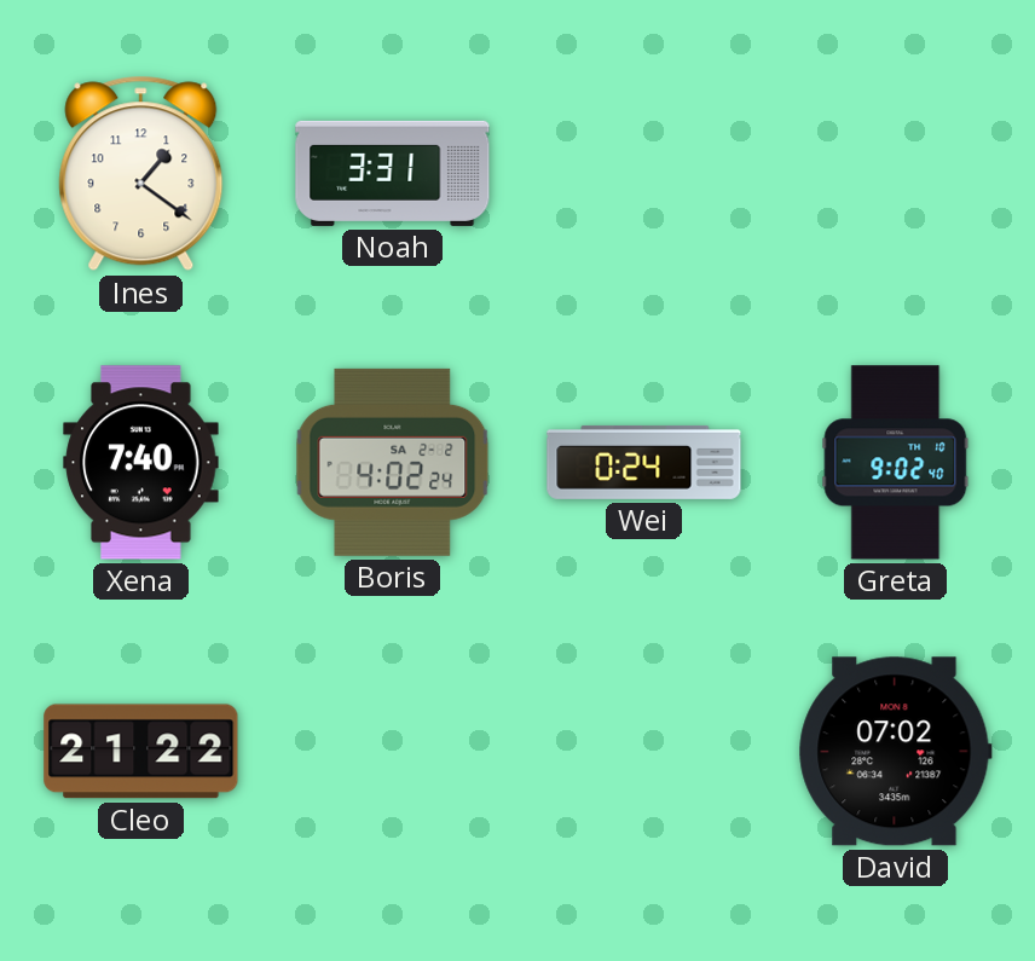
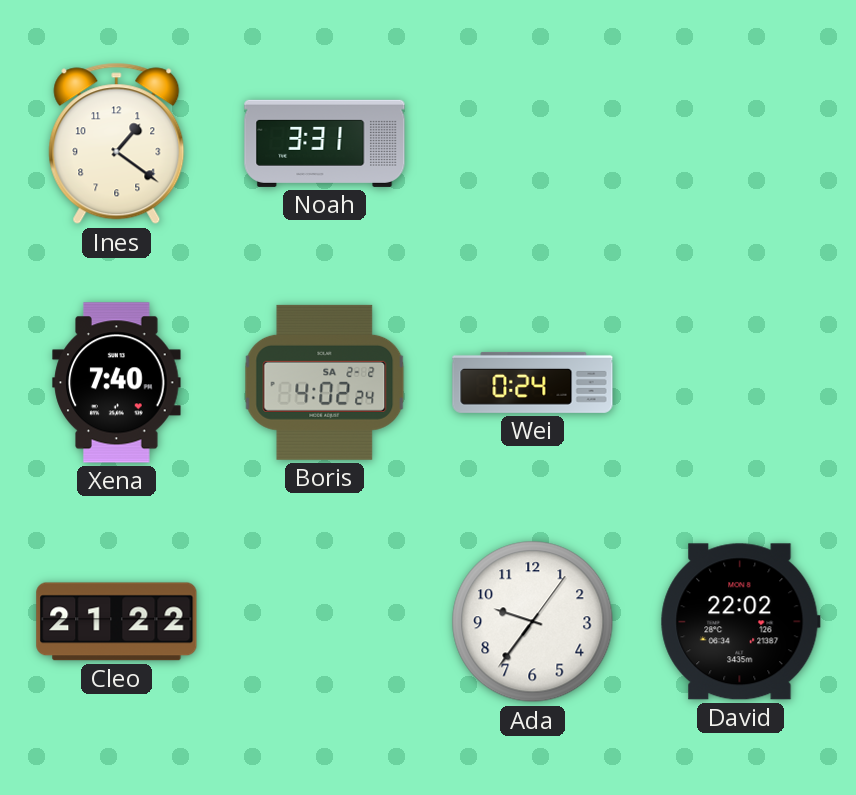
Greta: 9:02 -> none
Ada: none -> 9:36
David: 07:02 -> 22:02
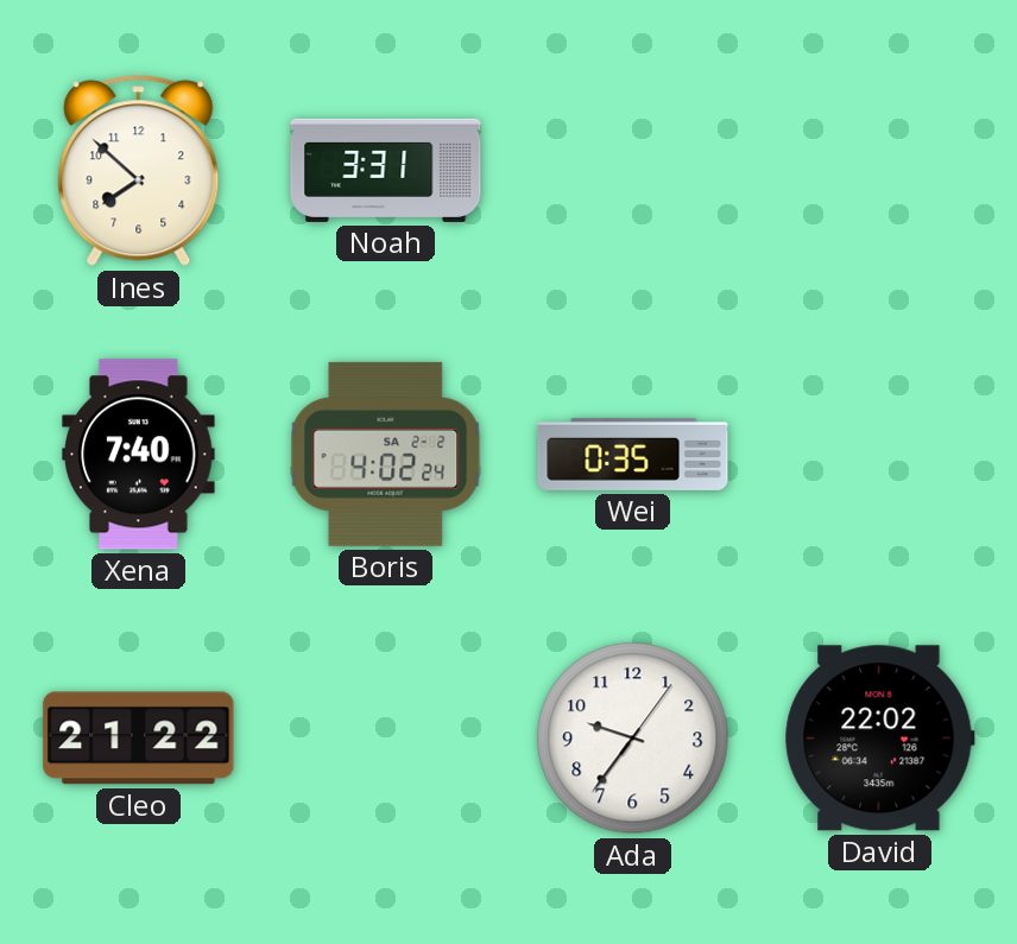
Ines: 1:21 -> 7:52
Wei: 0:24 -> 0:35
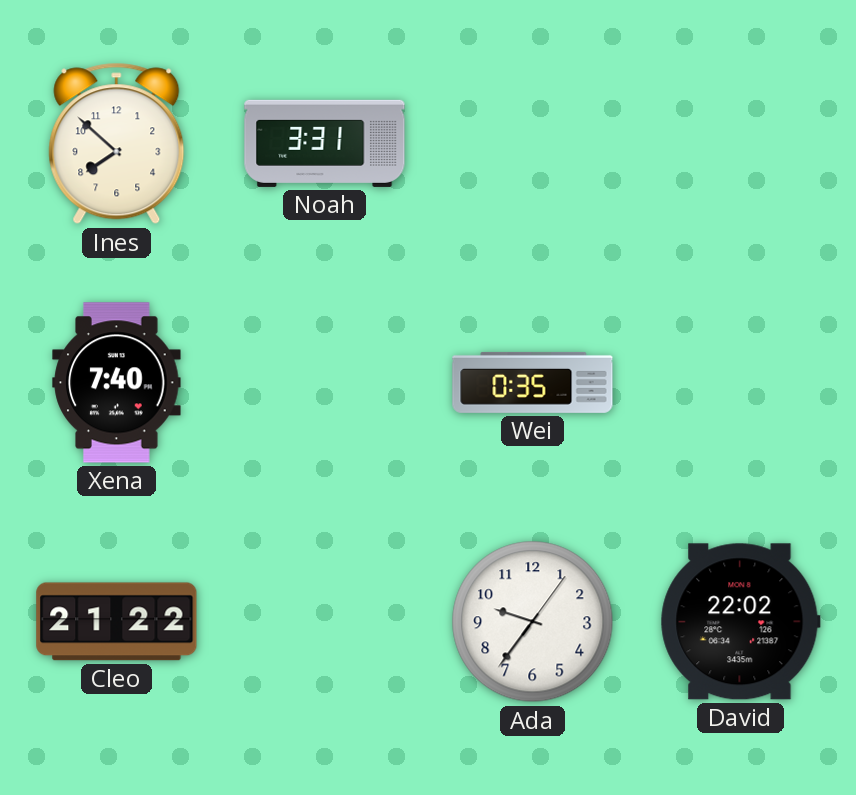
Boris: 4:02 -> none
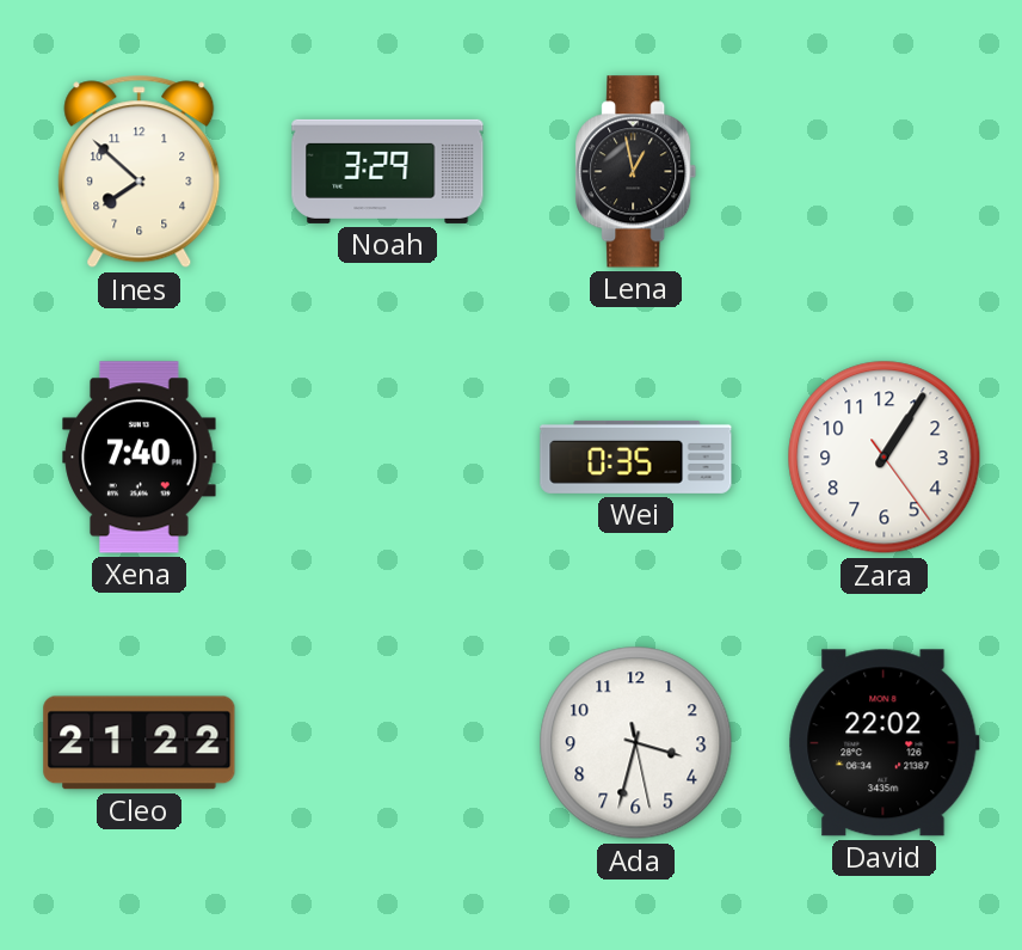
Noah: 3:31 -> 3:29
Lena: none -> 12:58
Zara: none -> 1:05
Ada: 9:36 -> 3:32
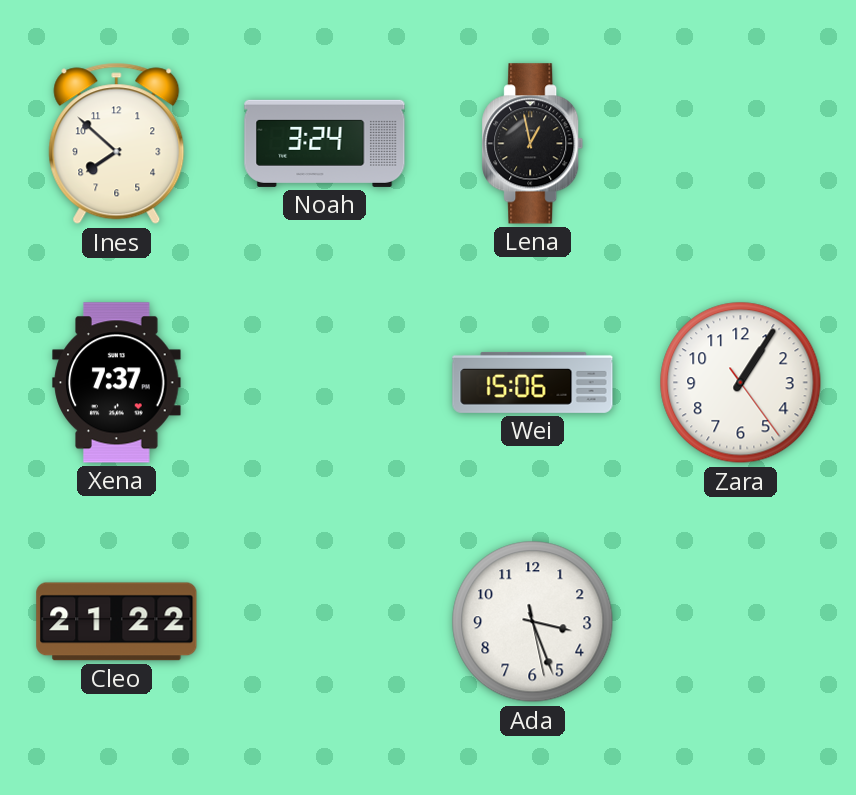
Noah: 3:29 -> 3:24
Xena: 7:40 -> 7:37
Wei: 0:35 -> 15:06
Ada: 3:32 -> 3:26
David: 22:02 -> none
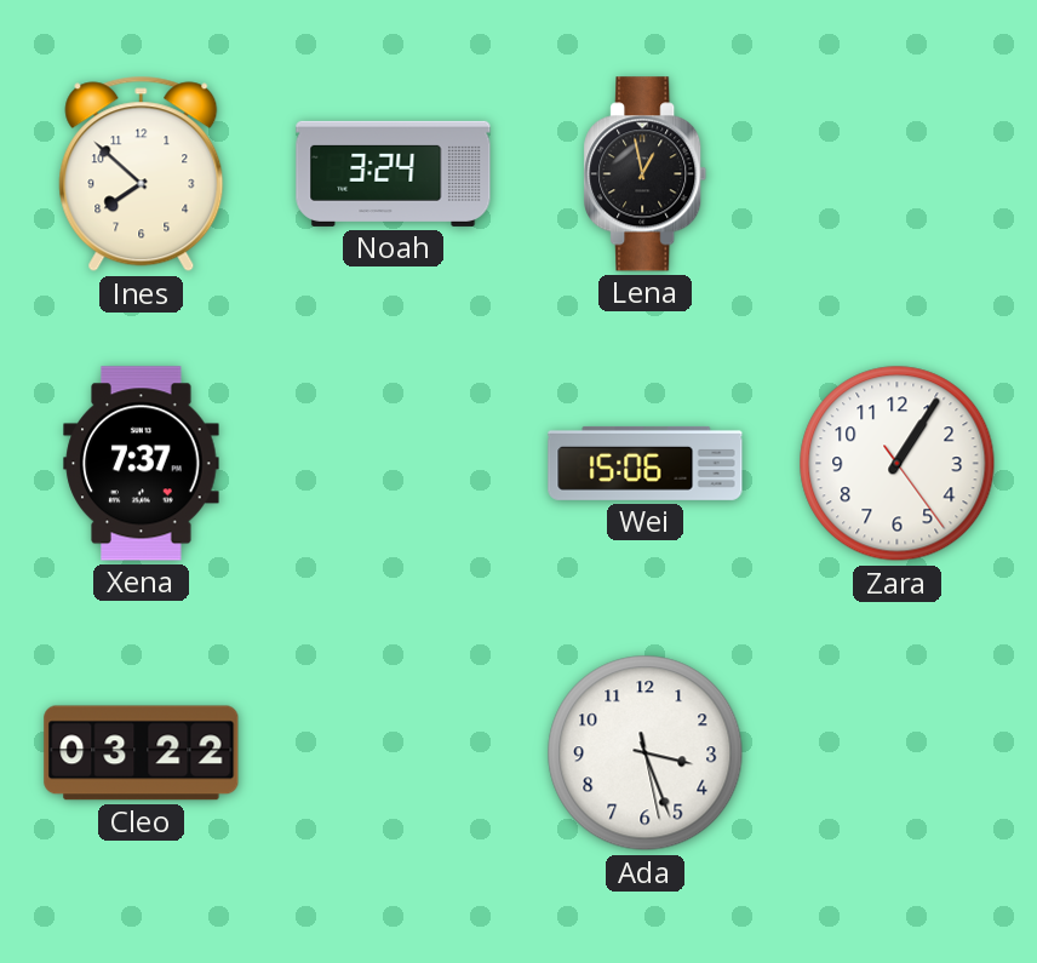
Cleo: 21:22 -> 03:22
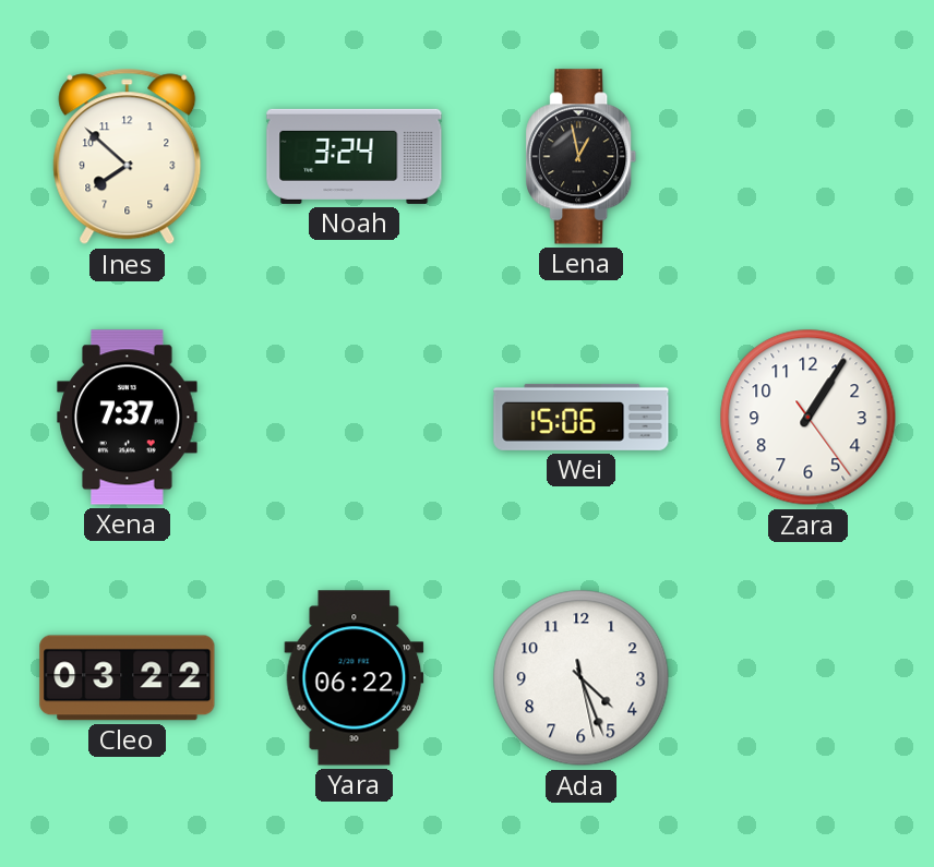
Yara: none -> 06:22
Ada: 3:26 -> 4:26
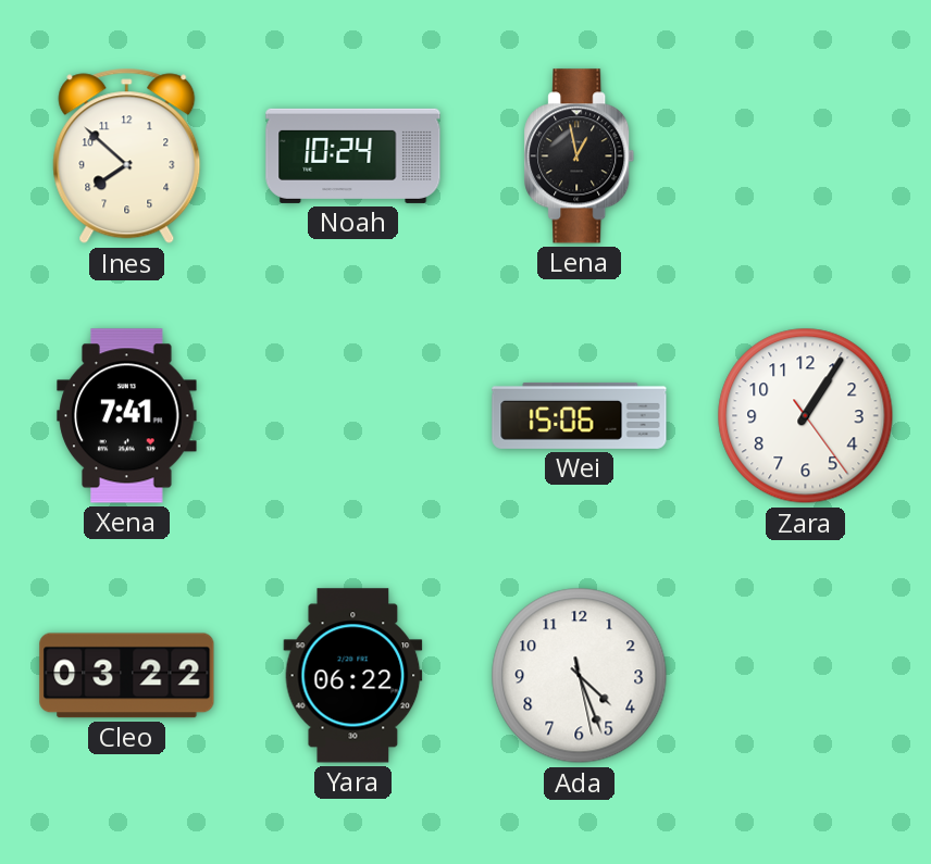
Noah: 3:24 -> 10:24
Xena: 7:37 -> 7:41
